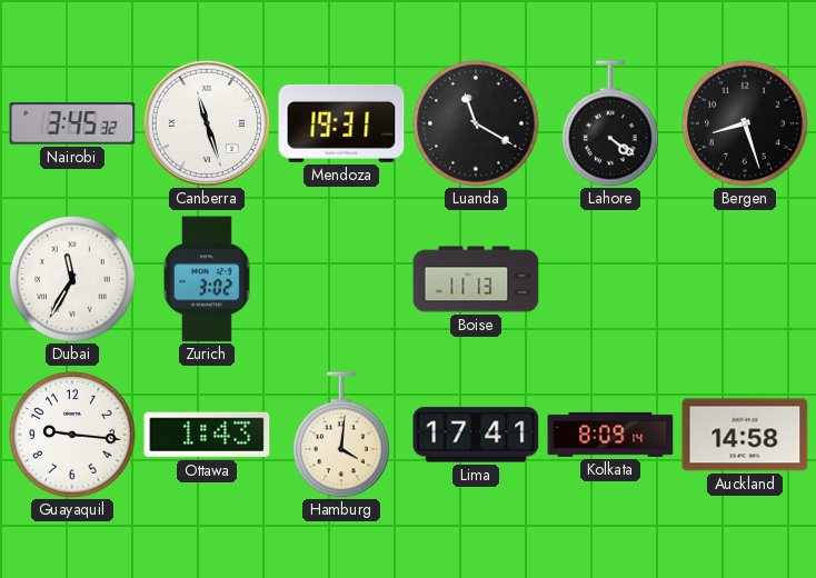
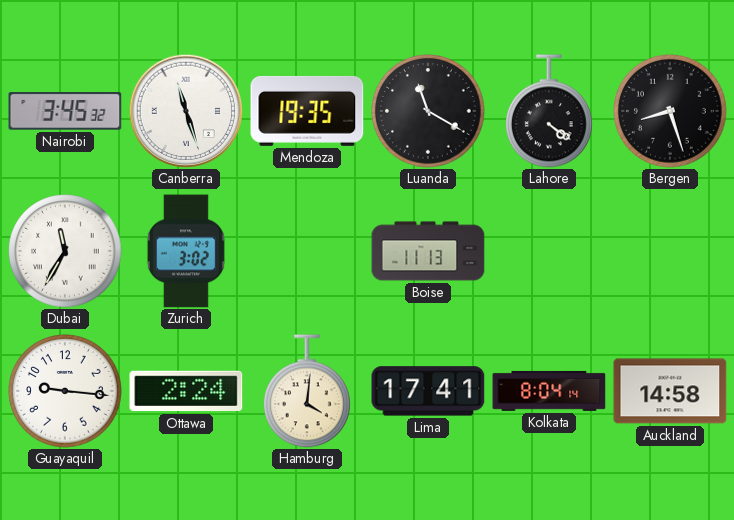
Mendoza: 19:31 -> 19:35
Ottawa: 1:43 -> 2:24
Kolkata: 8:09 -> 8:04
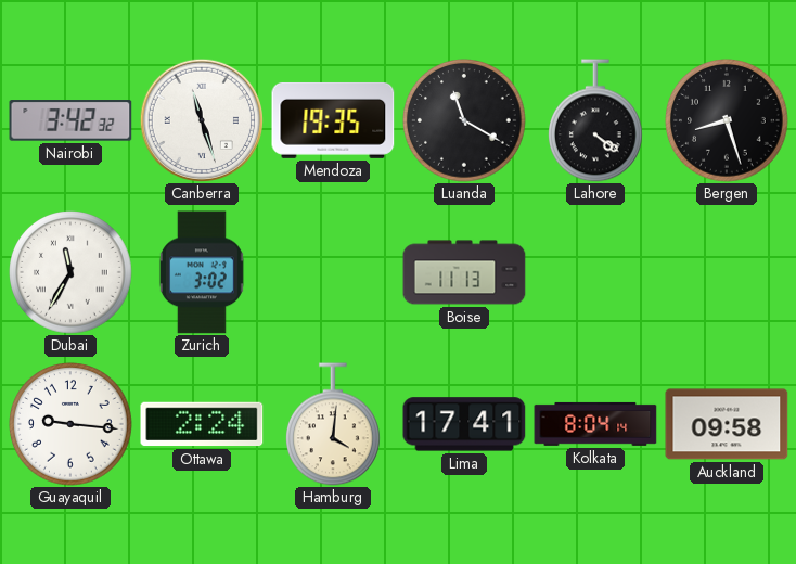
Nairobi: 3:45 -> 3:42
Auckland: 14:58 -> 09:58
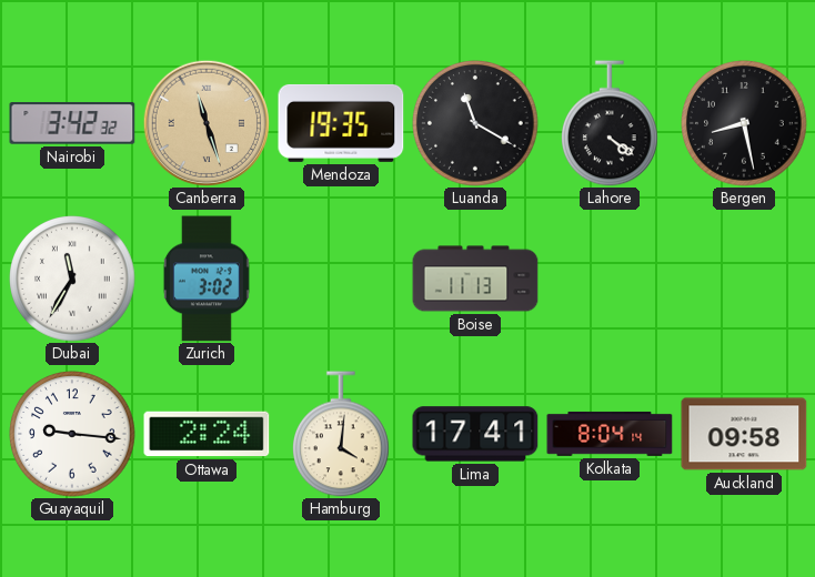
Canberra dial: white -> champagne
Bergen: 8:27 -> 8:28
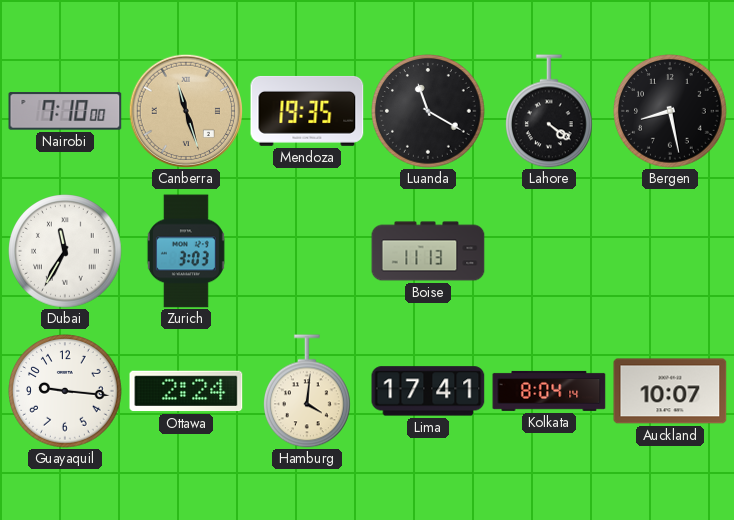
Nairobi: 3:42 -> 7:10
Zurich: 3:02 -> 3:03
Auckland: 09:58 -> 10:07
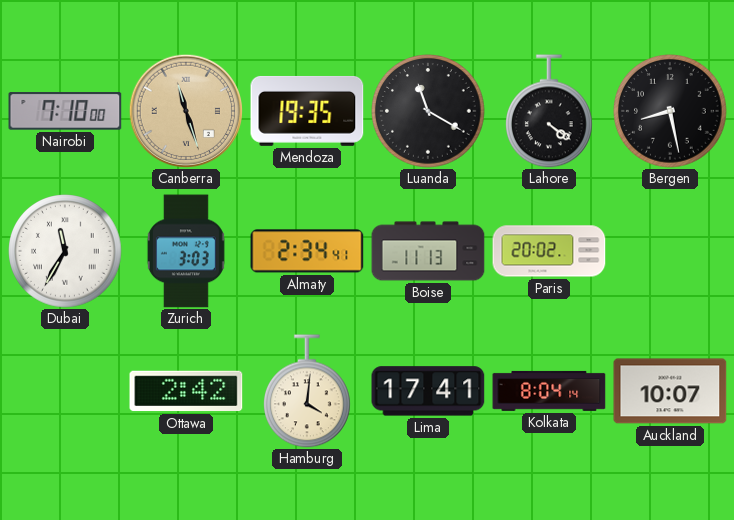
Almaty: none -> 2:34
Paris: none -> 20:02
Guayaquil: 9:16 -> none
Ottawa: 2:24 -> 2:42
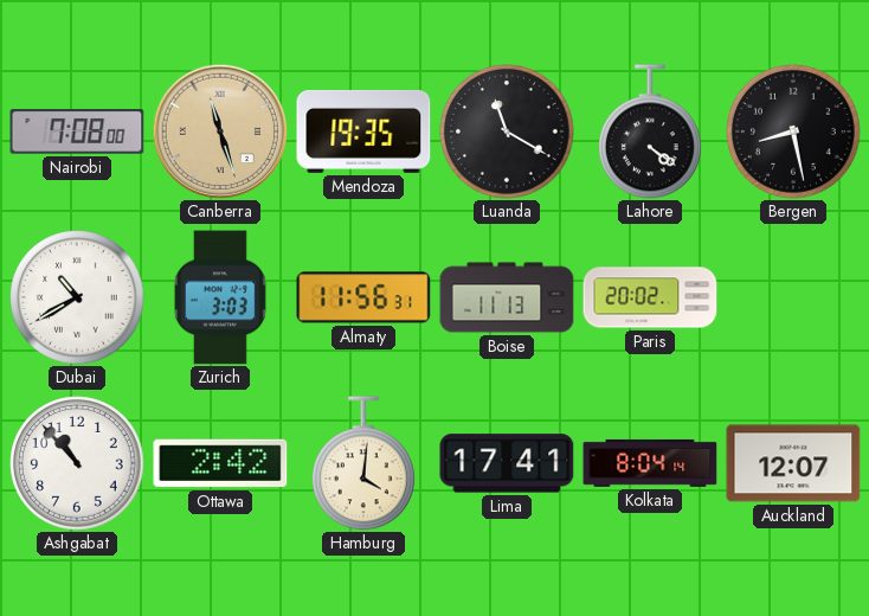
Nairobi: 7:10 -> 7:08
Dubai: 11:35 -> 10:40
Almaty: 2:34 -> 11:56
Ashgabat: none -> 10:53
Auckland: 10:07 -> 12:07
